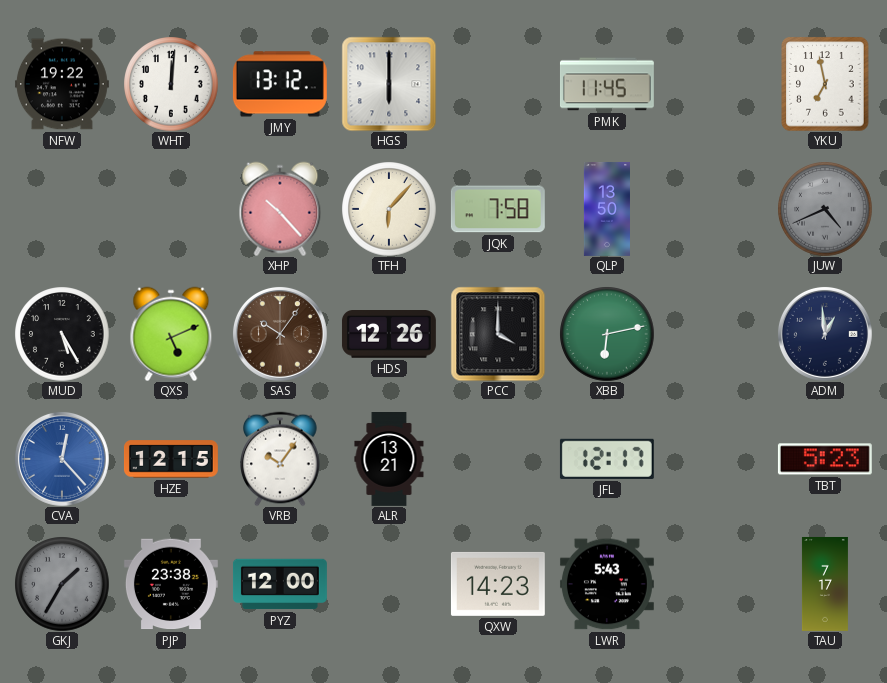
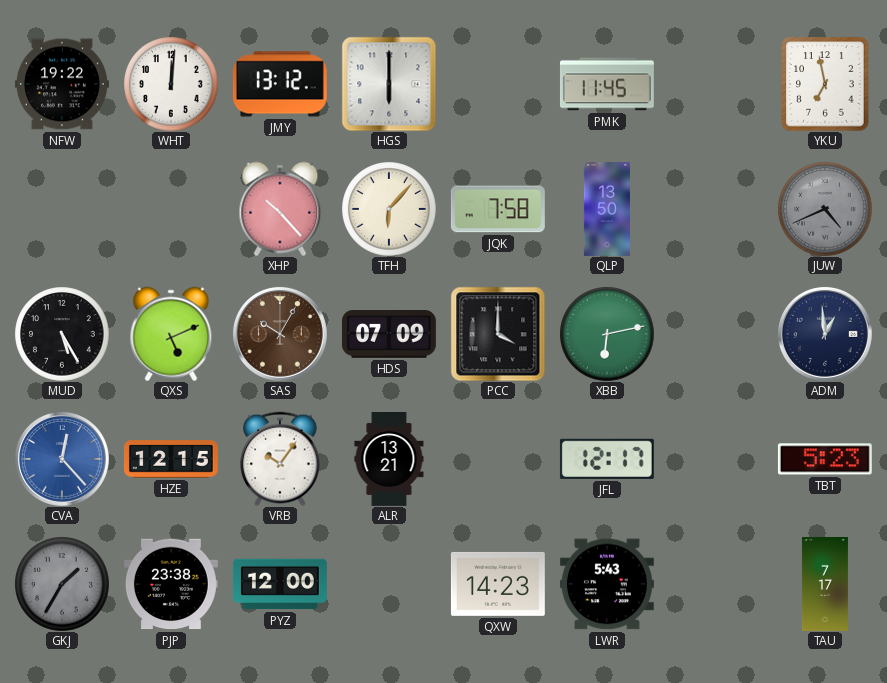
SAS: 10:06 -> 10:05
HDS: 12:26 -> 07:09
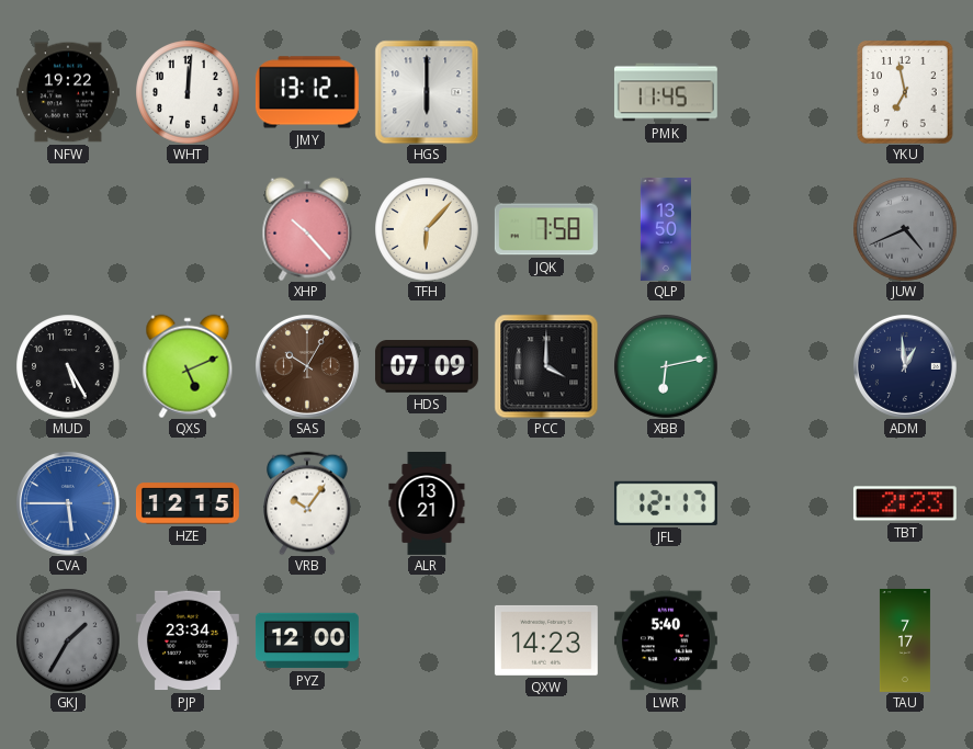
CVA: 12:23 -> 5:45
TBT: 5:23 -> 2:23
PJP: 23:38 -> 23:34
LWR: 5:43 -> 5:40
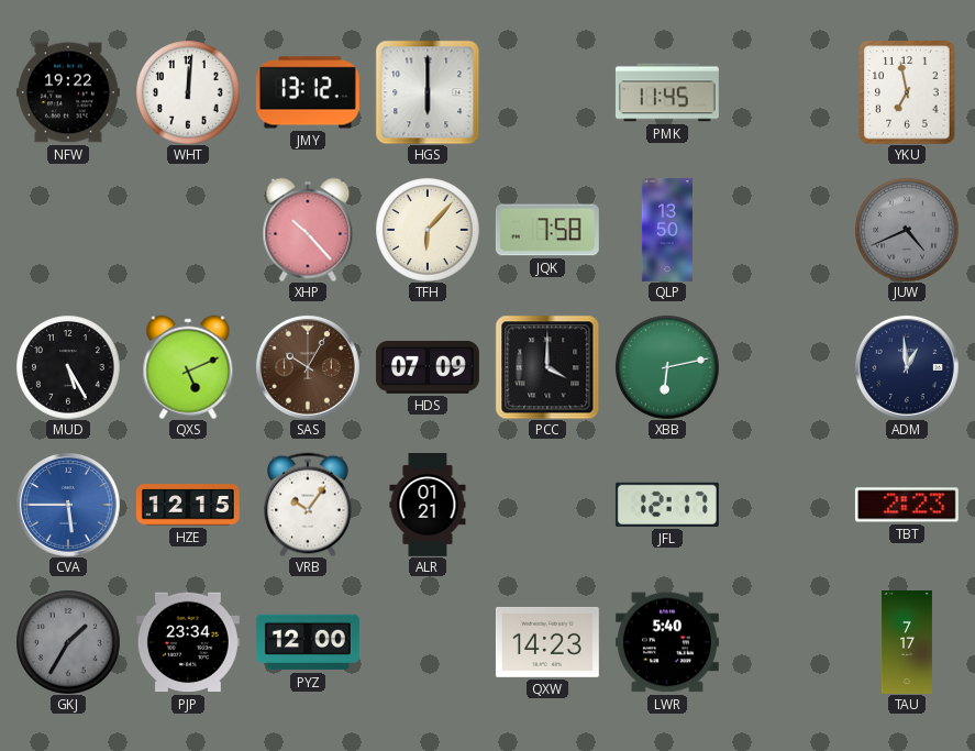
ALR: 13:21 -> 01:21
